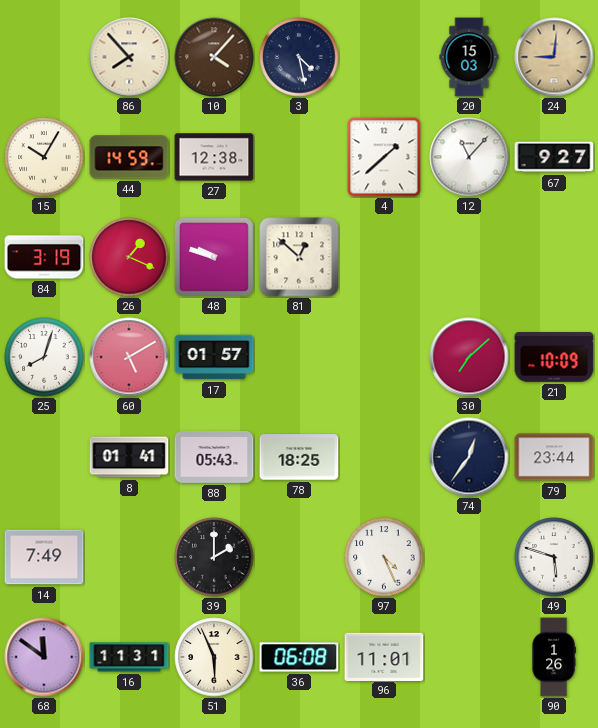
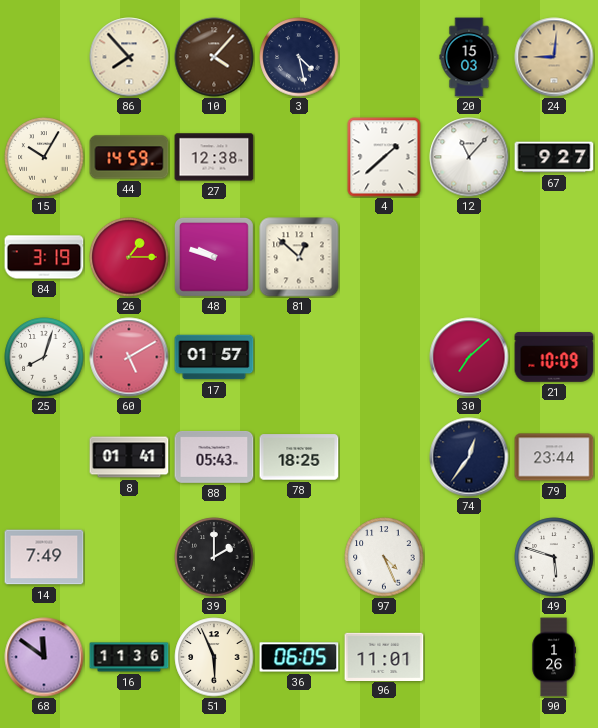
26: 1:19 -> 1:15
16: 11:31 -> 11:36
36: 06:08 -> 06:05
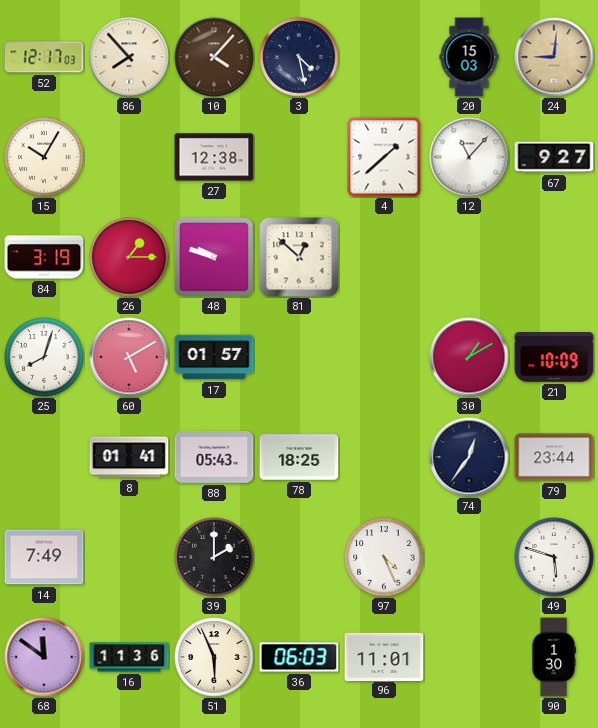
52: none -> 12:17
44: 14:59 -> none
30: 7:08 -> 1:10
36: 06:05 -> 06:03
90: 1:26 -> 1:30
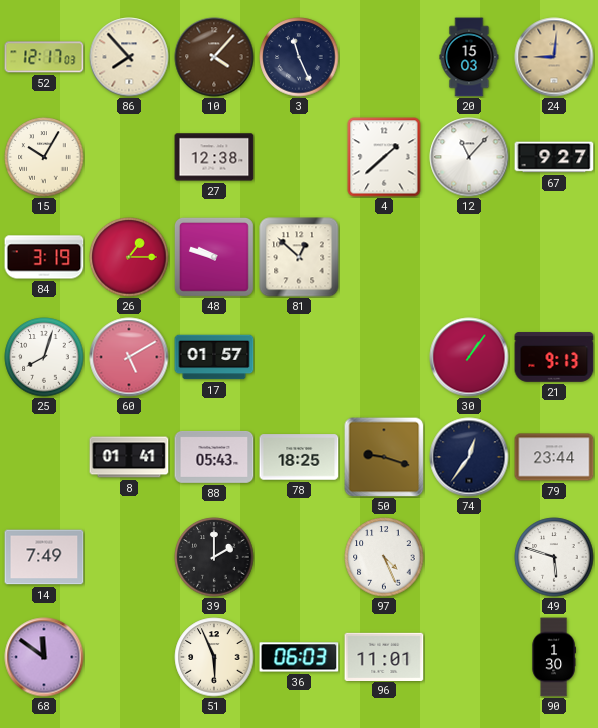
3: 4:28 -> 11:26
30: 1:10 -> 1:06
21: 10:09 -> 9:13
50: none -> 9:18
16: 11:36 -> none
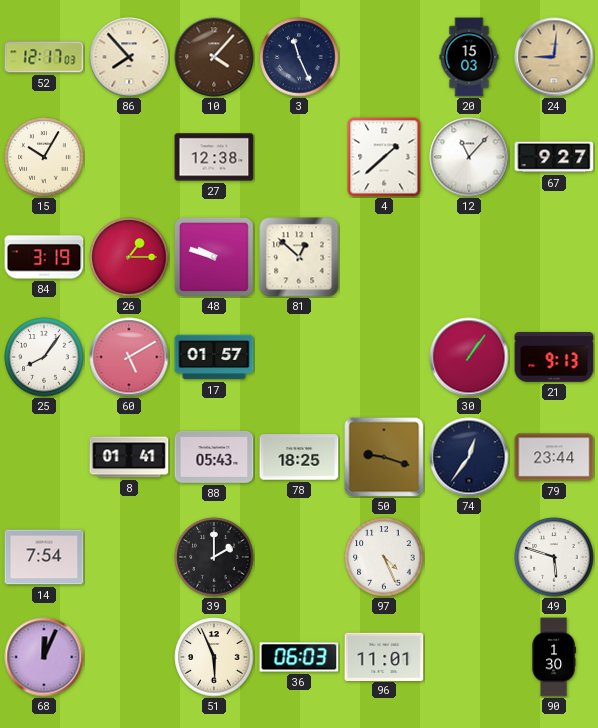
25: 8:03 -> 8:06
14: 7:49 -> 7:54
68: 11:51 -> 12:04
